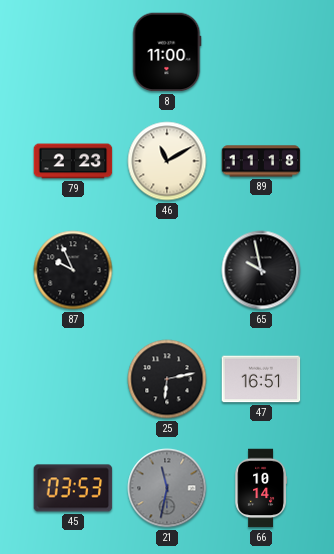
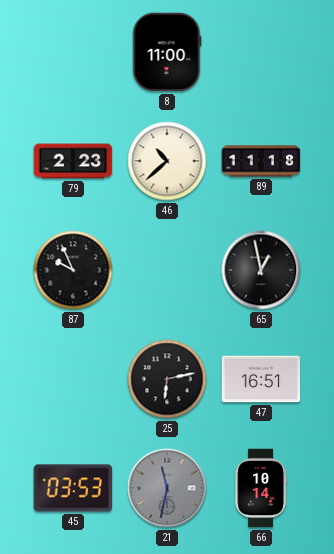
46: 11:10 -> 10:38
65: 9:58 -> 12:58
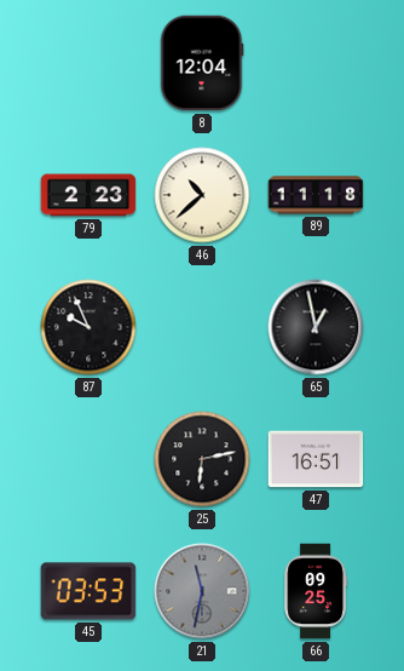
8: 11:00 -> 12:04
66: 10:14 -> 09:25
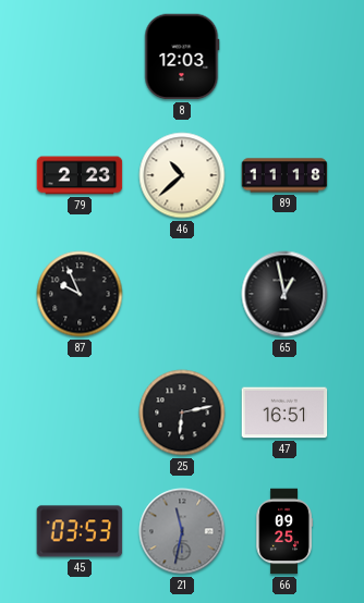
8: 12:04 -> 12:03
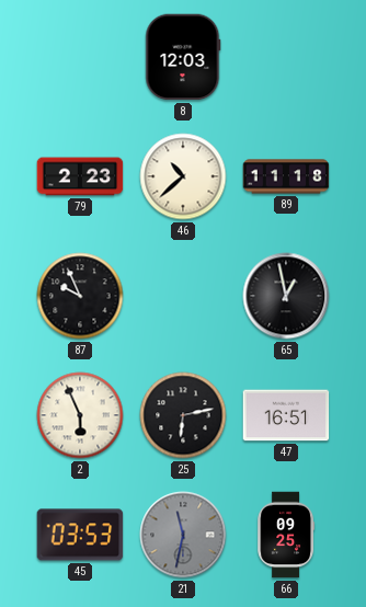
2: none -> 5:56
